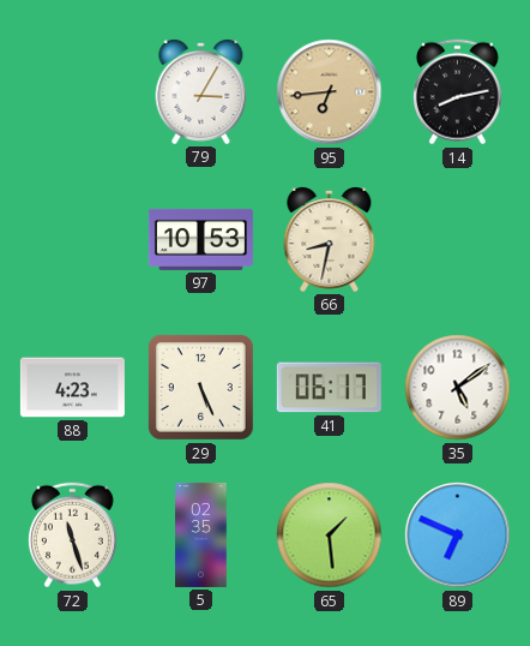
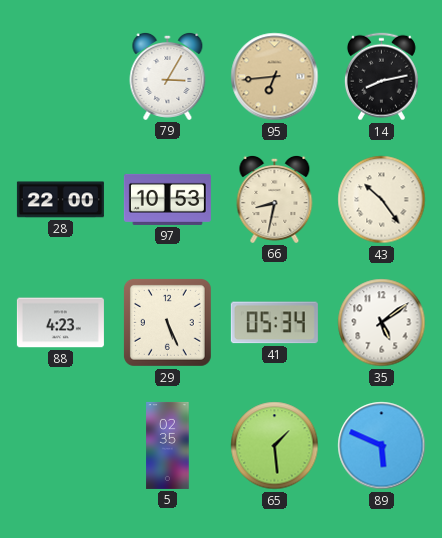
28: none -> 22:00
43: none -> 10:24
41: 06:17 -> 05:34
72: 11:27 -> none
89: 6:49 -> 5:49
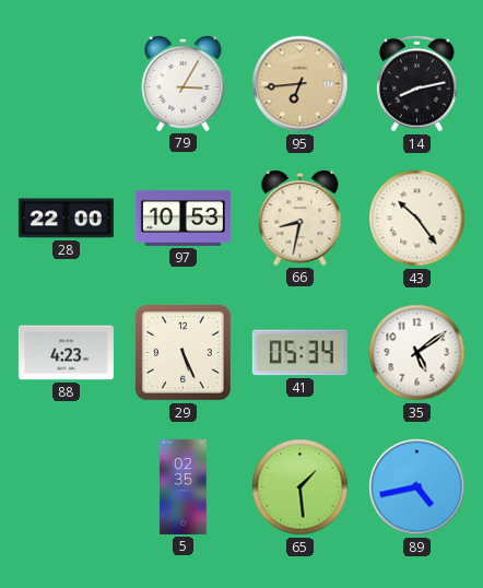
89: 5:49 -> 4:43
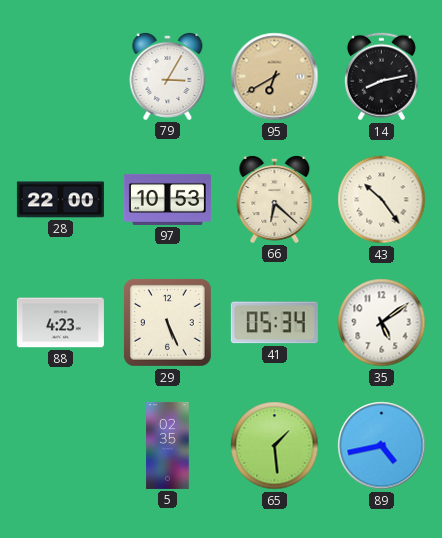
95: 6:44 -> 6:40
66: 8:32 -> 6:22
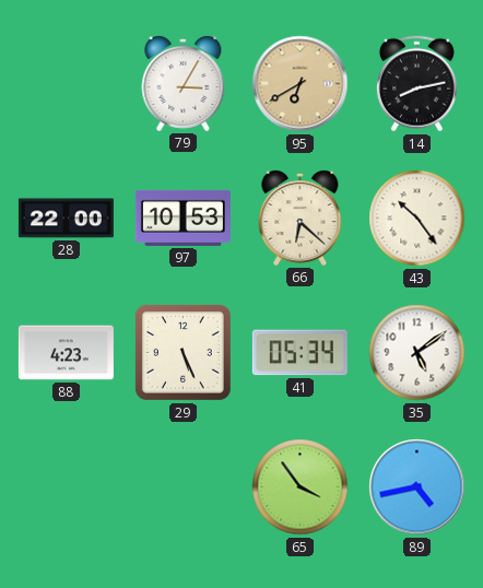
5: 02:35 -> none
65: 1:29 -> 3:54
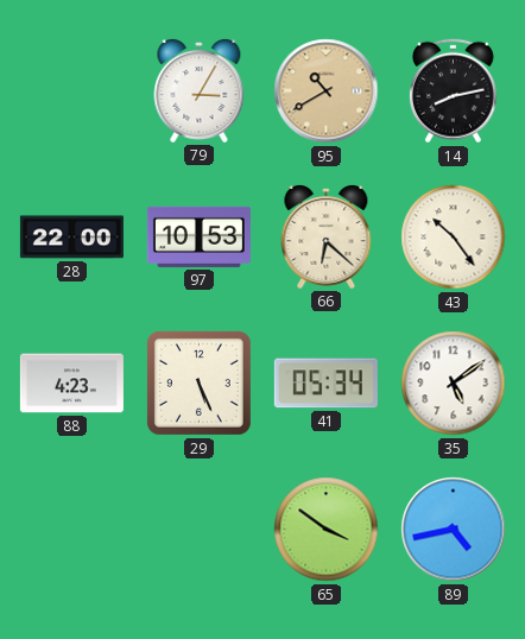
95: 6:40 -> 10:40
65: 3:54 -> 3:51
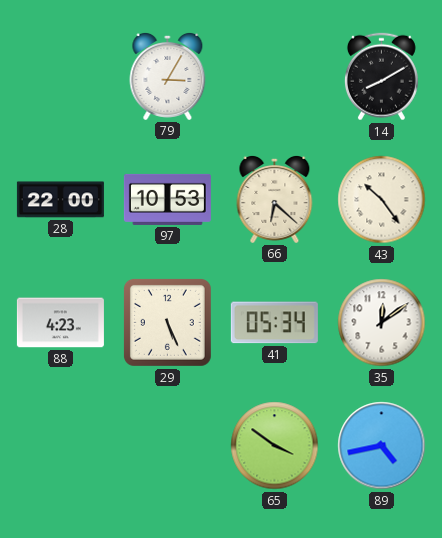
95: 10:40 -> none
14: 8:13 -> 8:10
35: 5:09 -> 12:09
